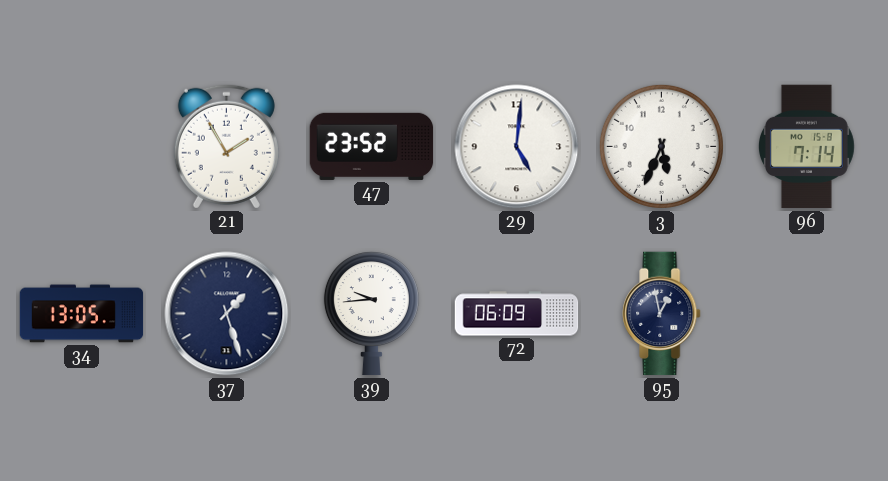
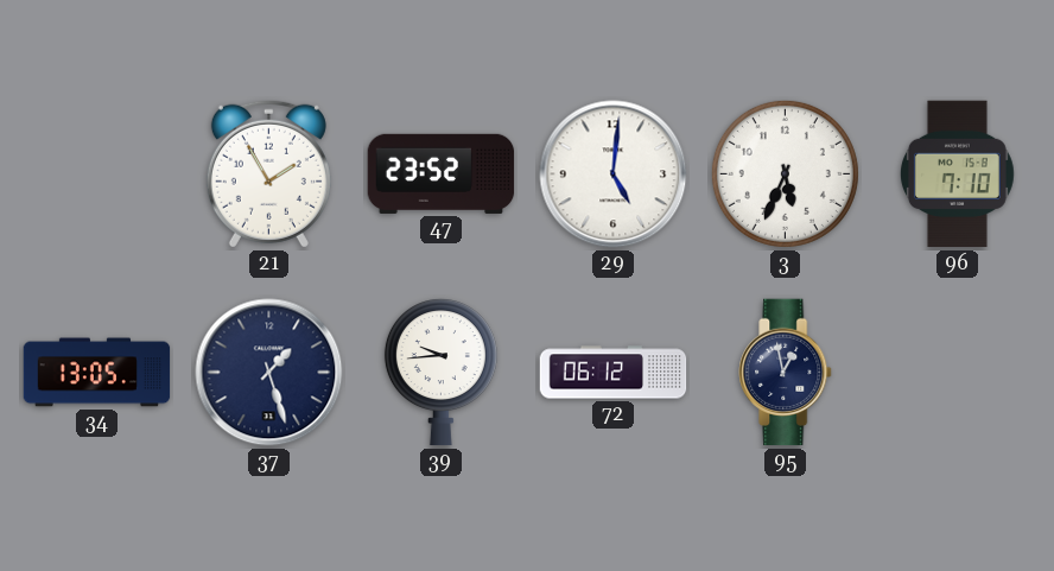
96: 7:14 -> 7:10
72: 06:09 -> 06:12
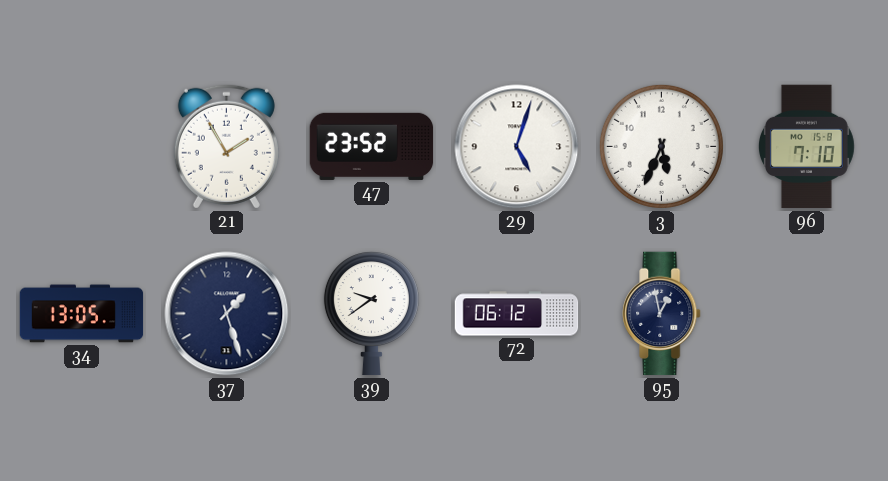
29: 5:01 -> 5:03
39: 9:44 -> 9:39
